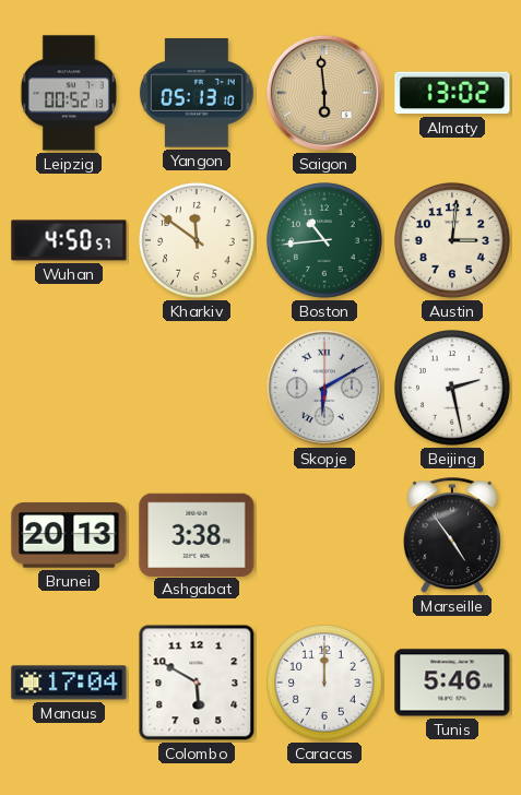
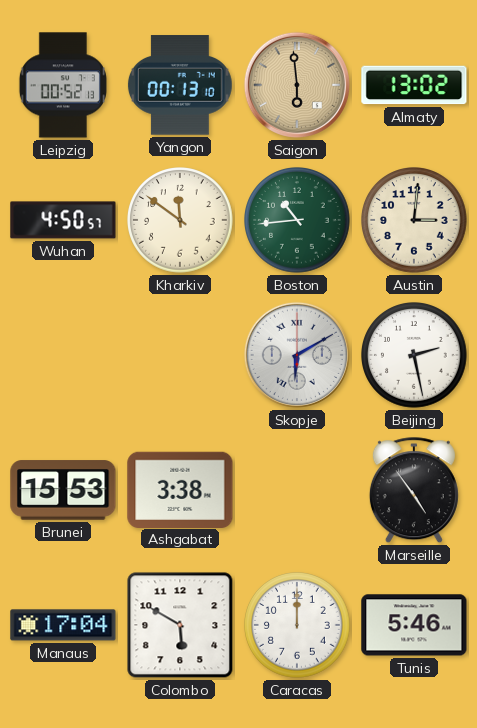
Yangon: 05:13 -> 00:13
Brunei: 20:13 -> 15:53
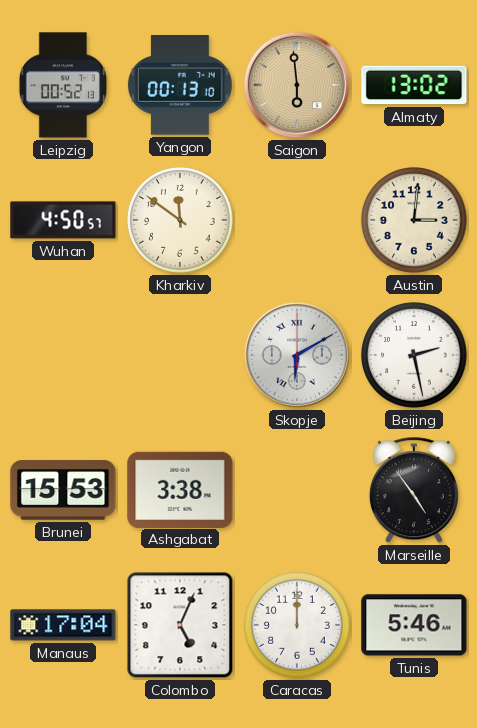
Boston: 10:44 -> none
Colombo: 5:50 -> 5:04
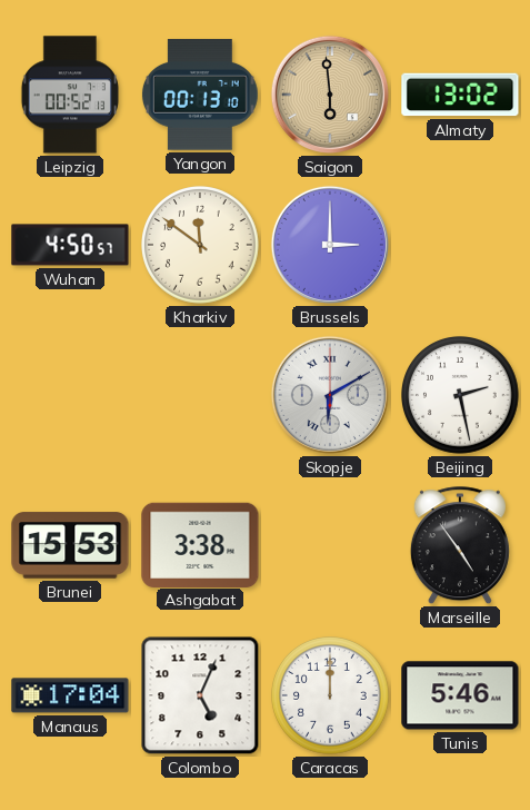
Brussels: none -> 3:00
Austin: 3:01 -> none
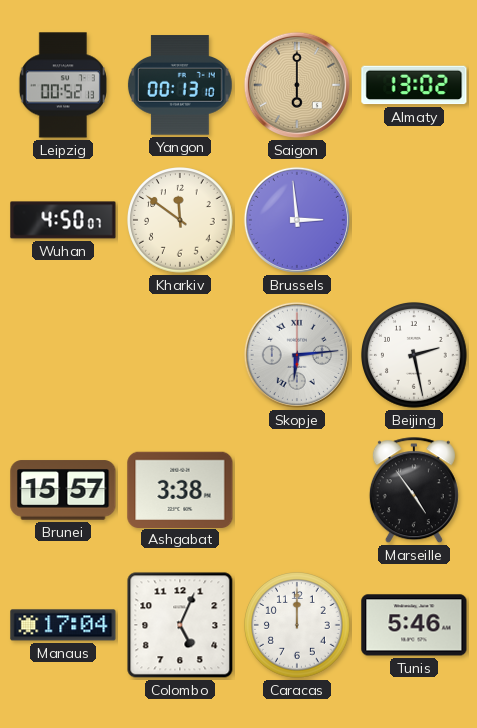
Saigon: 5:59 -> 6:00
Wuhan: 4:50:57 -> 4:50:07
Brussels: 3:00 -> 2:59
Skopje: 6:10 -> 6:14
Brunei: 15:53 -> 15:57
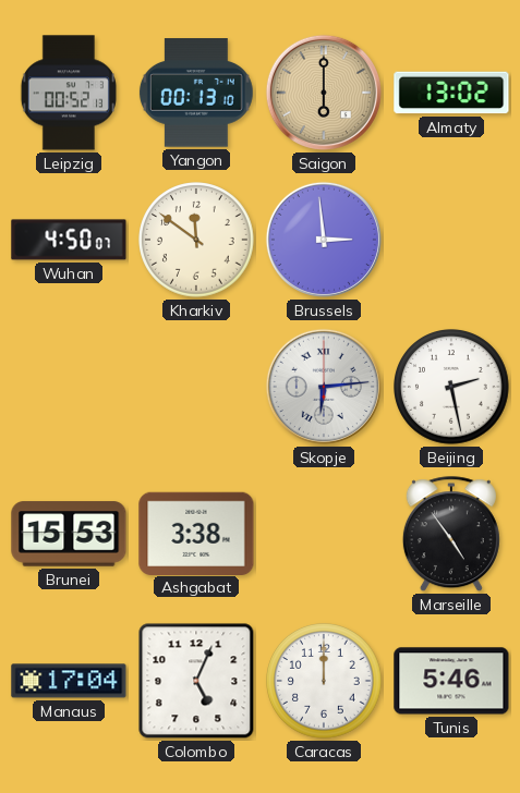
Brunei: 15:57 -> 15:53
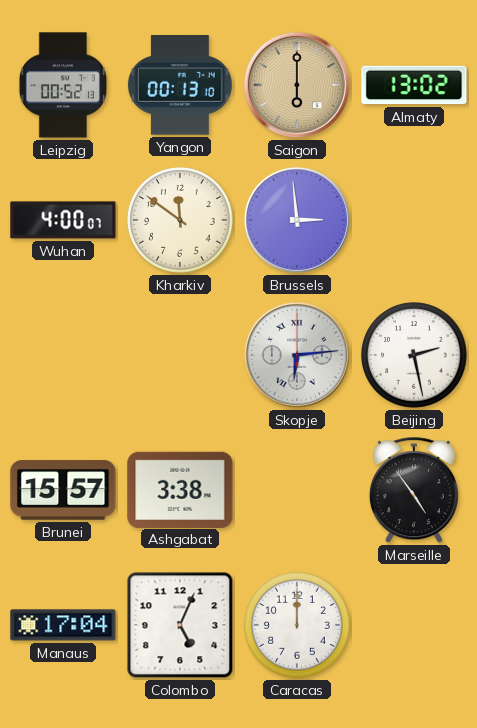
Wuhan: 4:50 -> 4:00
Brunei: 15:53 -> 15:57
Tunis: 5:46 -> none
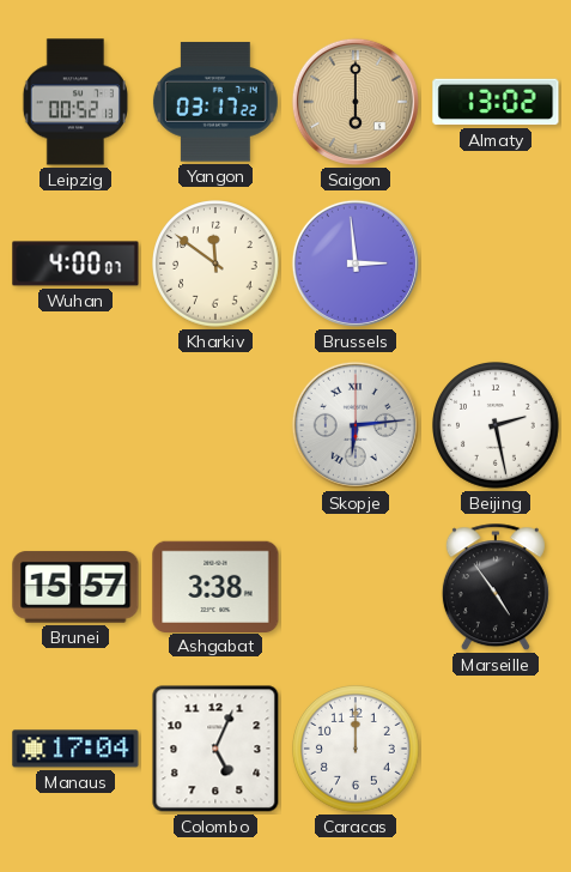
Yangon: 00:13 -> 03:17
